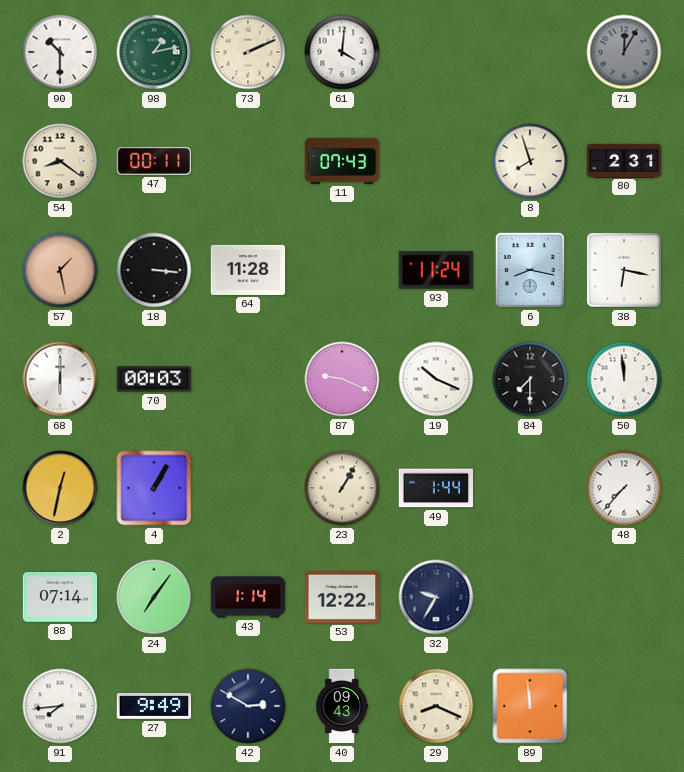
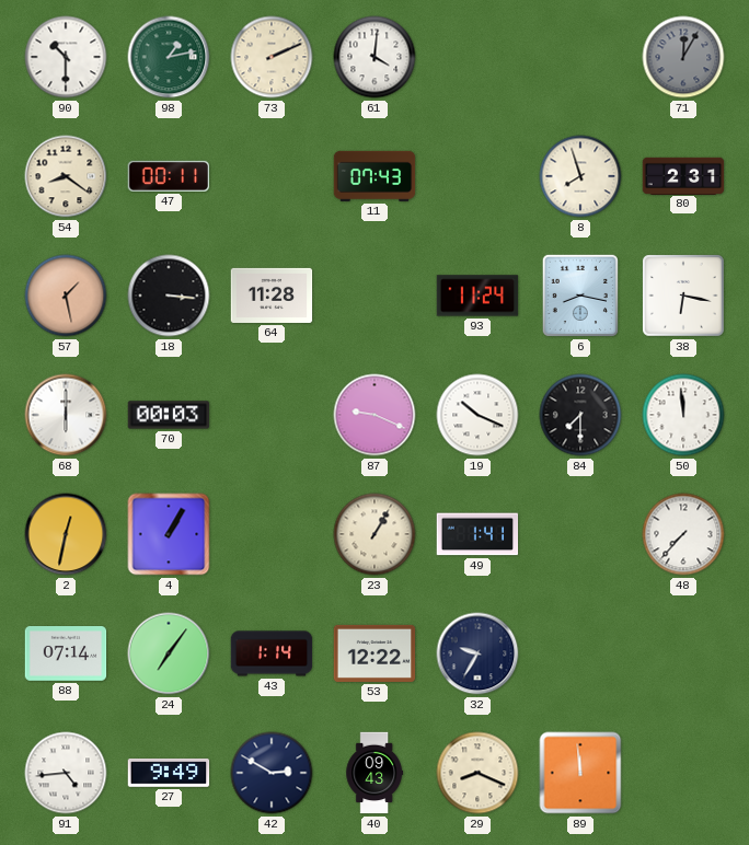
49: 1:44 -> 1:41
91: 7:44 -> 4:44
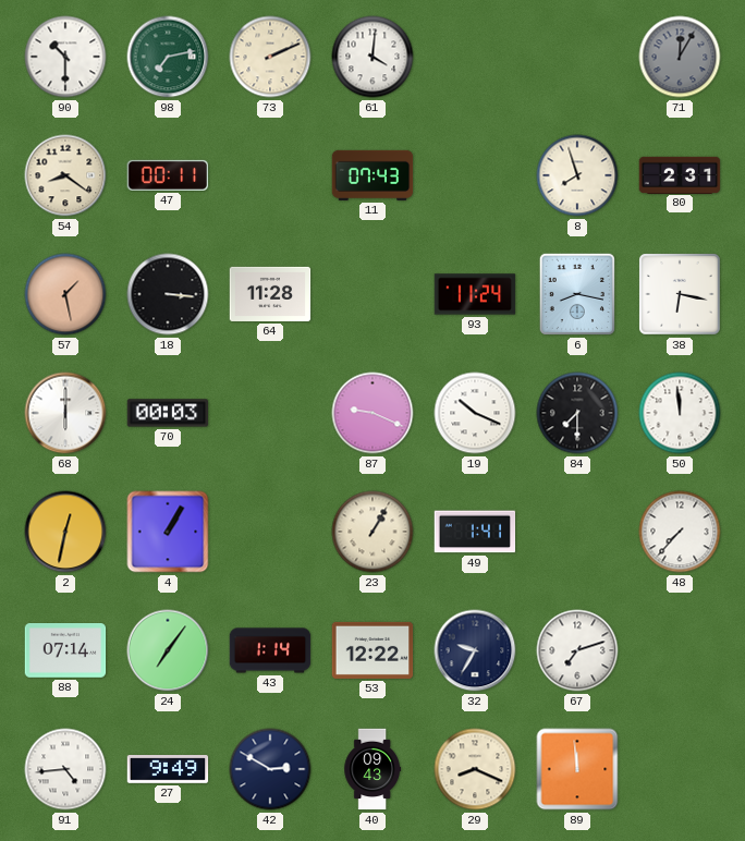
98: 1:13 -> 7:13
67: none -> 7:12
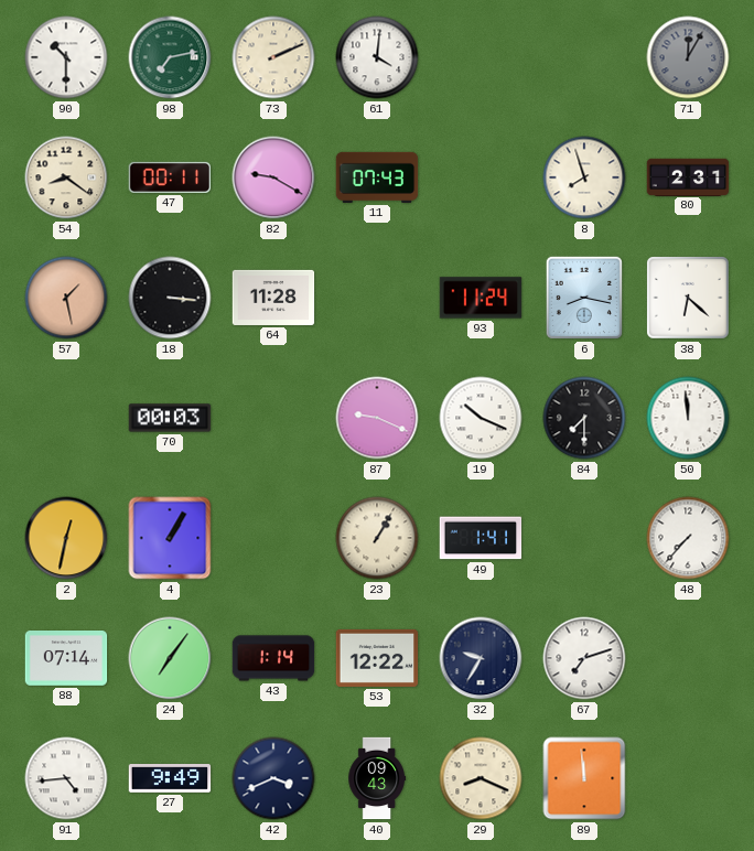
82: none -> 9:20
38: 6:17 -> 6:22
68: 6:00 -> none
42: 2:50 -> 3:41
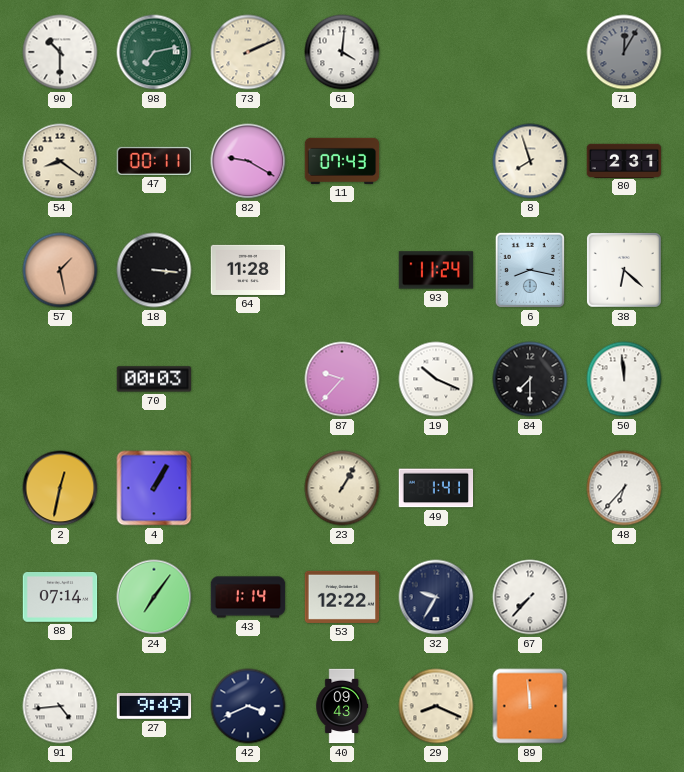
87: 9:19 -> 9:37
48: 7:37 -> 6:37
67: 7:12 -> 7:37
